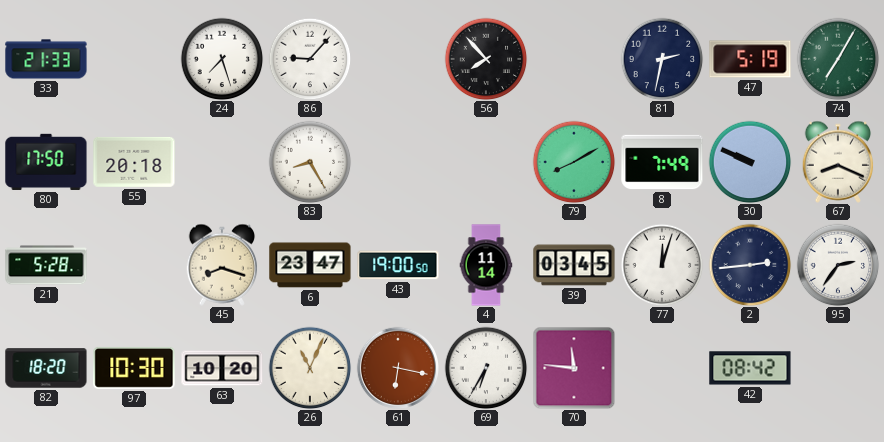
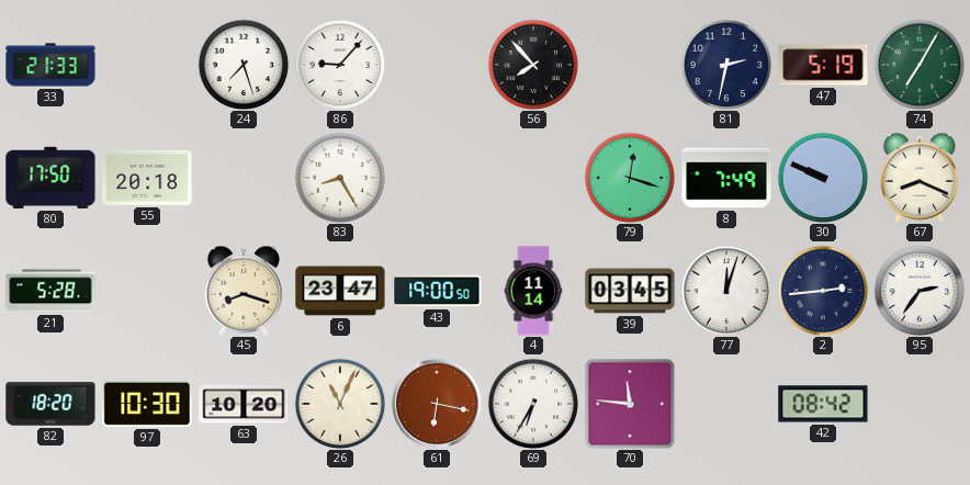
79: 8:10 -> 12:18
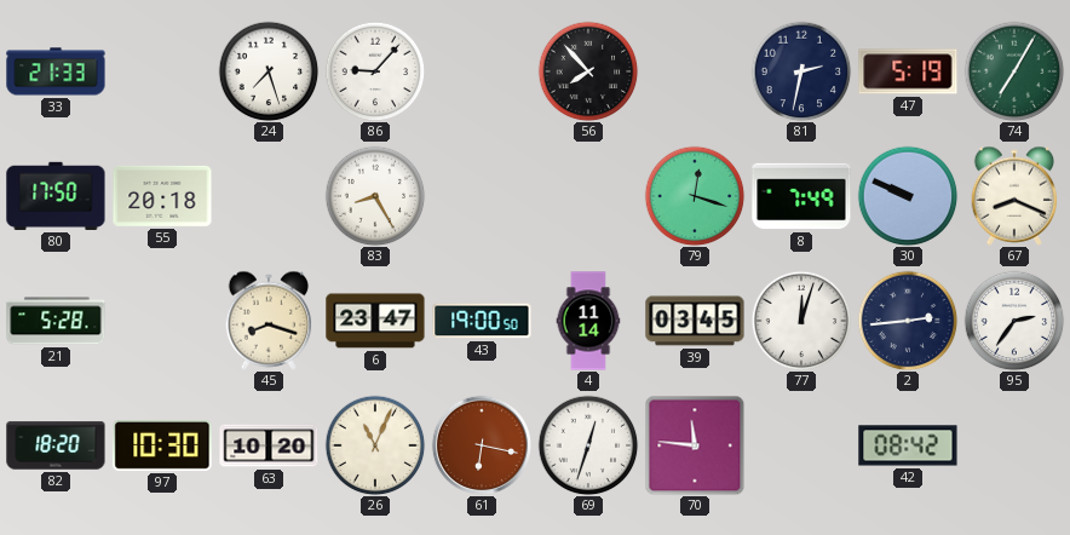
69: 6:35 -> 12:33
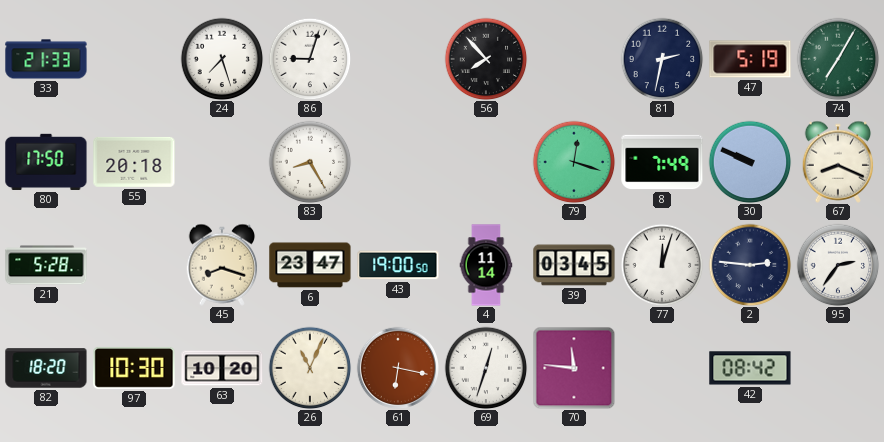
86: 9:07 -> 9:03
2: 2:44 -> 2:46
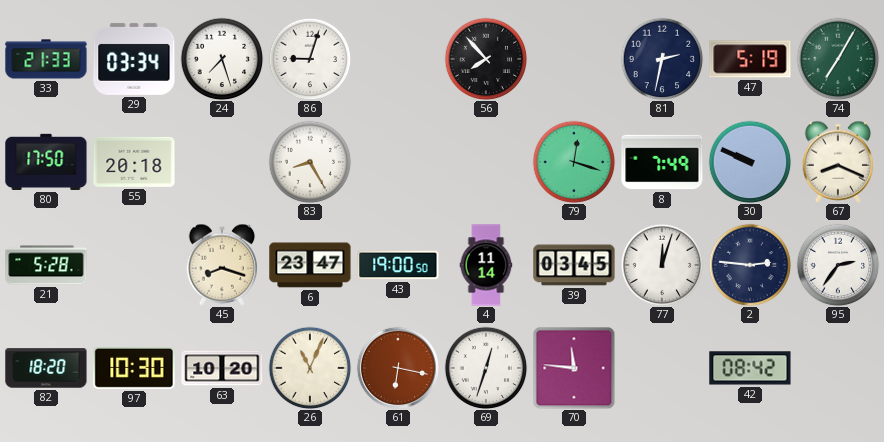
29: none -> 03:34
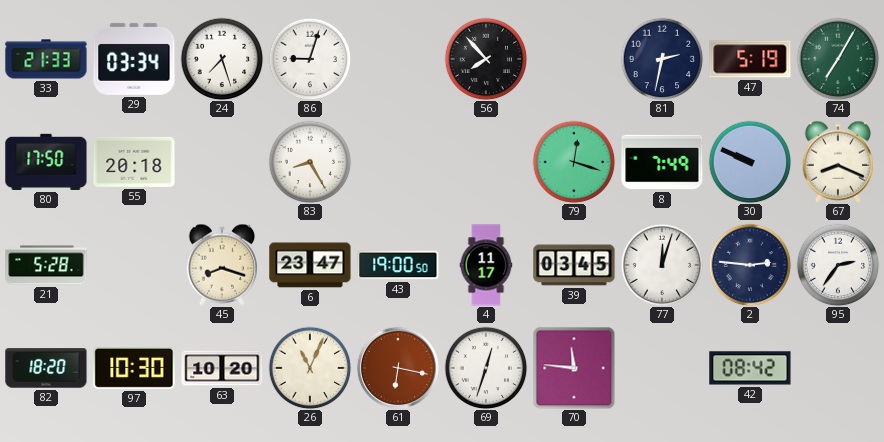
4: 11:14 -> 11:17
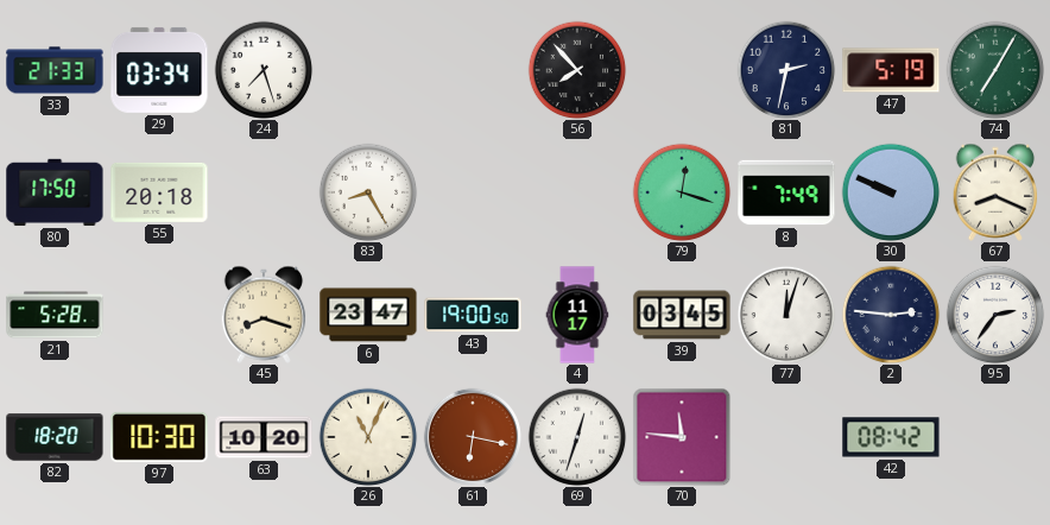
86: 9:03 -> none
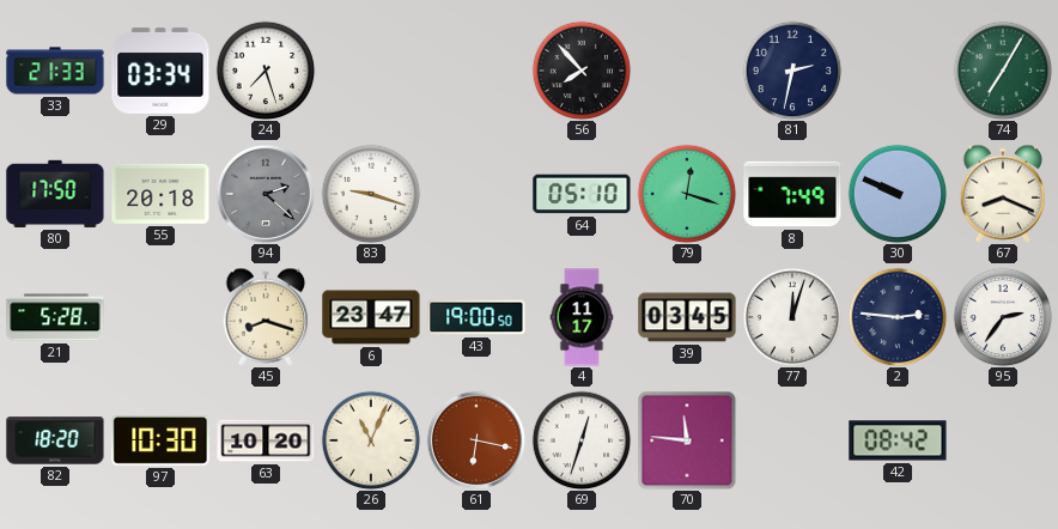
47: 5:19 -> none
94: none -> 2:22
83: 8:25 -> 9:18
64: none -> 05:10
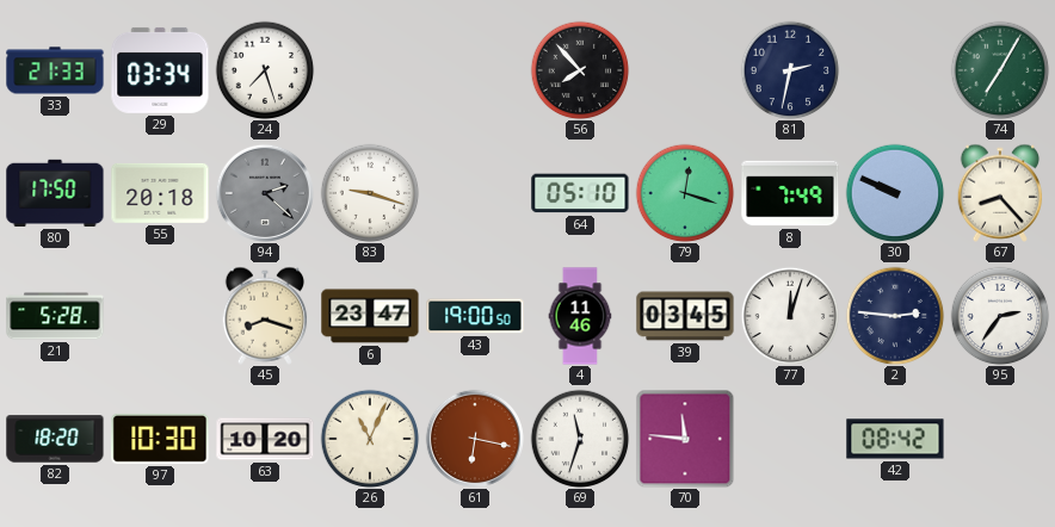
67: 8:19 -> 8:23
4: 11:17 -> 11:46
69: 12:33 -> 11:33
